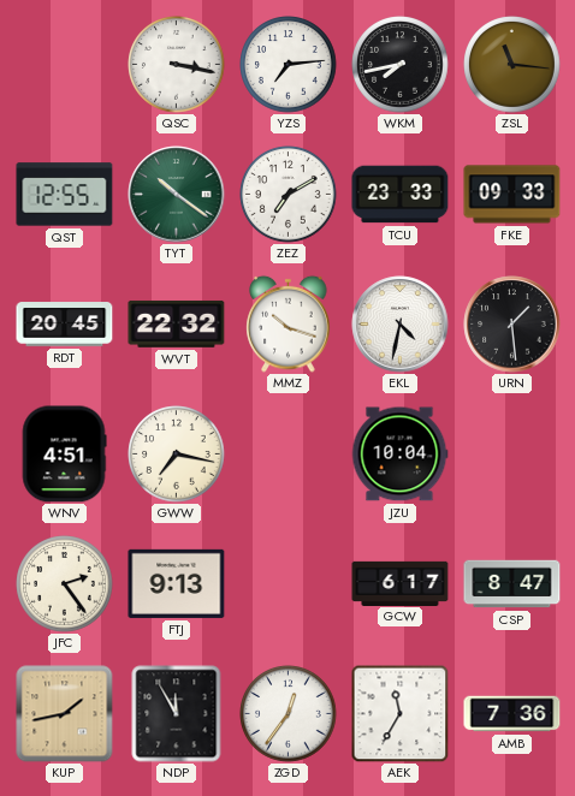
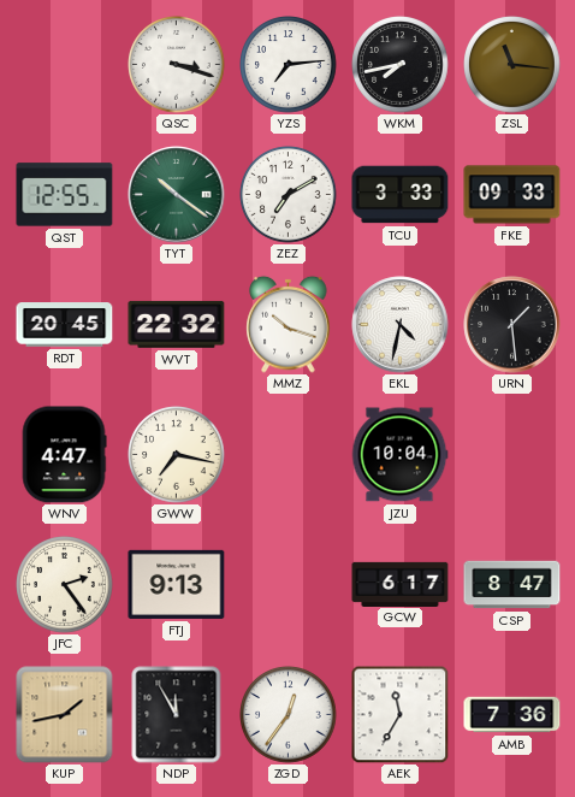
QSC: 3:17 -> 3:18
TCU: 23:33 -> 3:33
WNV: 4:51 -> 4:47
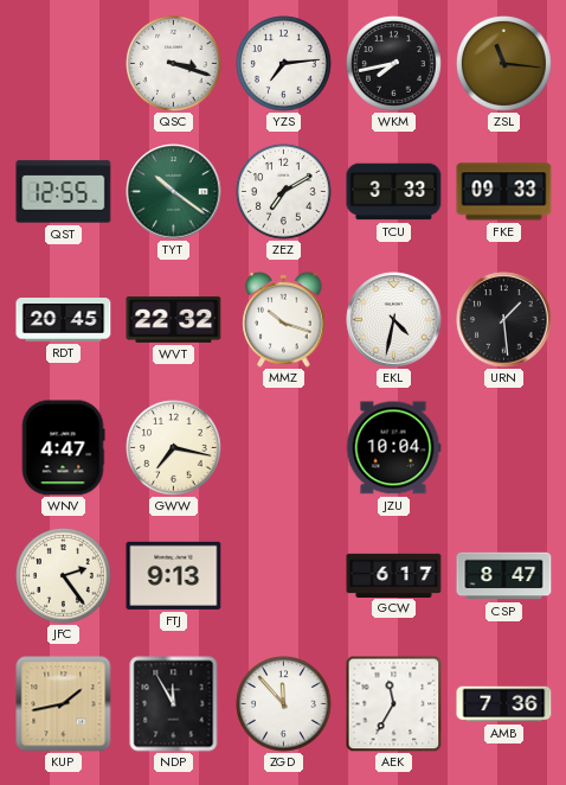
ZGD: 12:36 -> 11:53
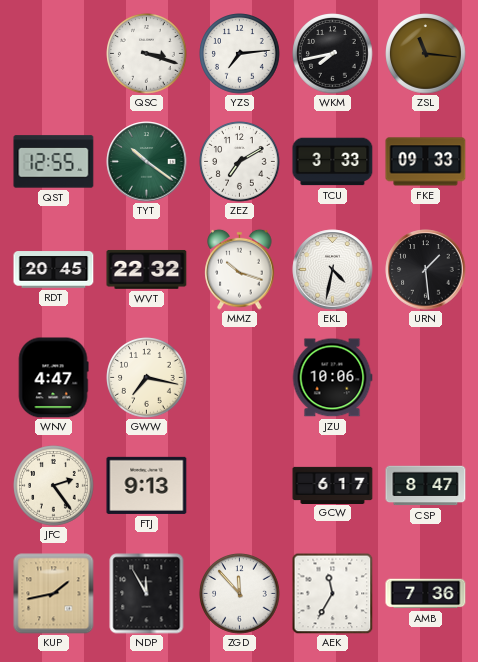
JZU: 10:04 -> 10:06
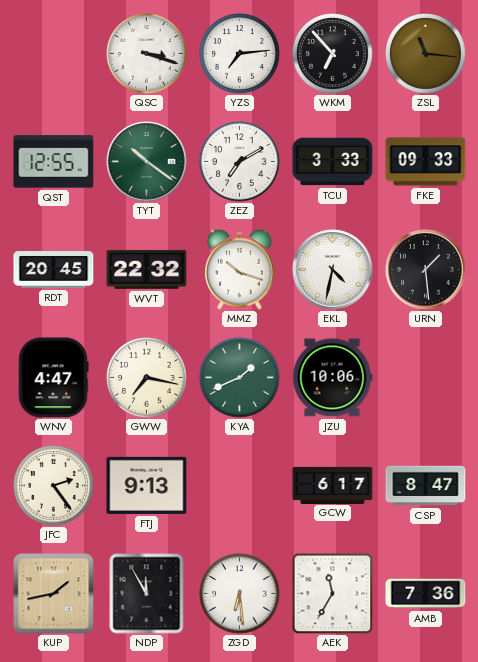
WKM: 7:43 -> 6:53
KYA: none -> 1:41
ZGD: 11:53 -> 6:29
